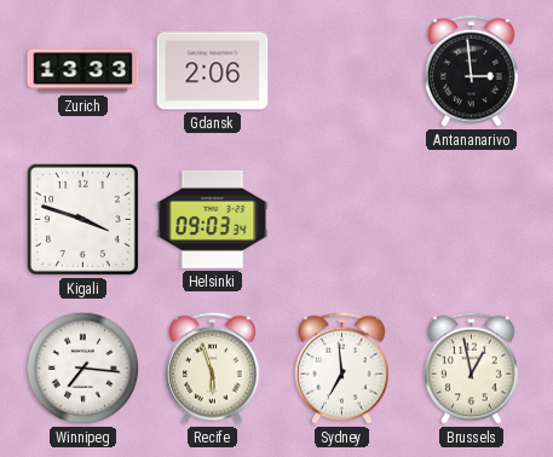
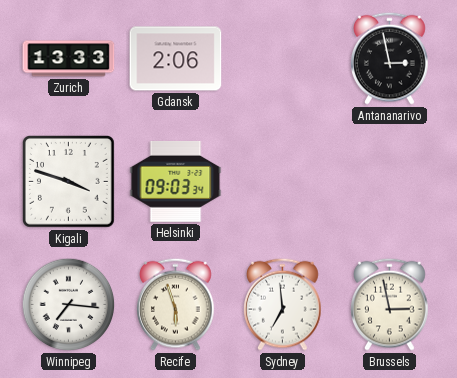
Antananarivo: 2:59 -> 2:58
Brussels: 12:58 -> 2:58
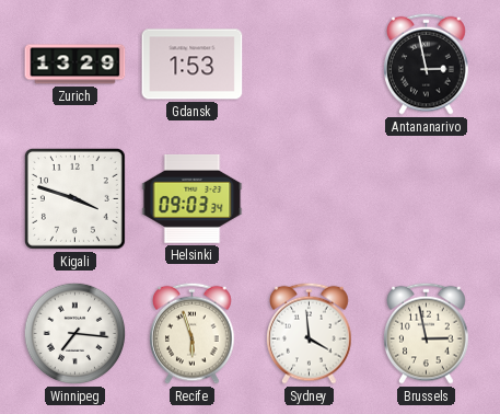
Zurich: 13:33 -> 13:29
Gdansk: 2:06 -> 1:53
Sydney: 6:59 -> 3:59
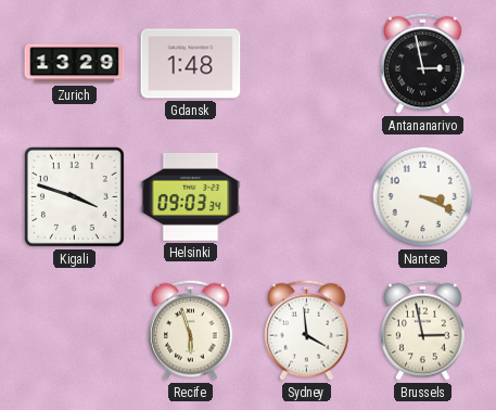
Gdansk: 1:53 -> 1:48
Nantes: none -> 3:19
Winnipeg: 7:16 -> none
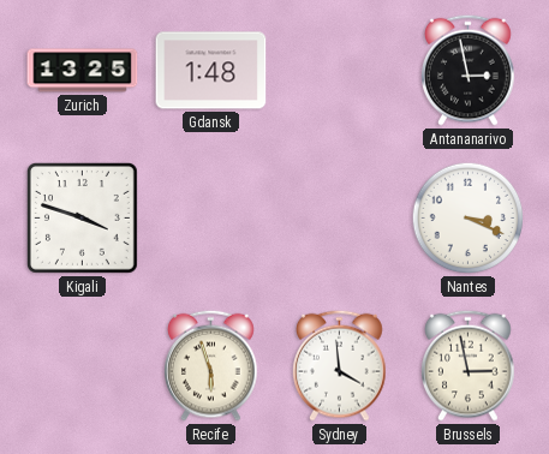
Zurich: 13:29 -> 13:25
Helsinki: 09:03 -> none
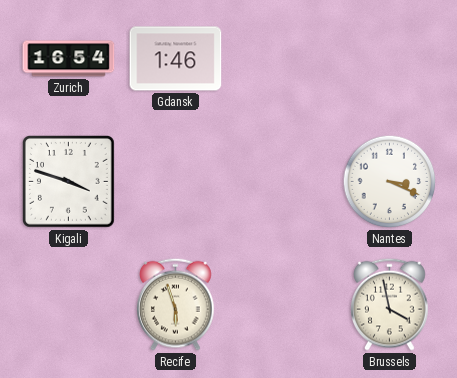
Zurich: 13:25 -> 16:54
Gdansk: 1:48 -> 1:46
Antananarivo: 2:58 -> none
Sydney: 3:59 -> none
Brussels: 2:58 -> 3:58
